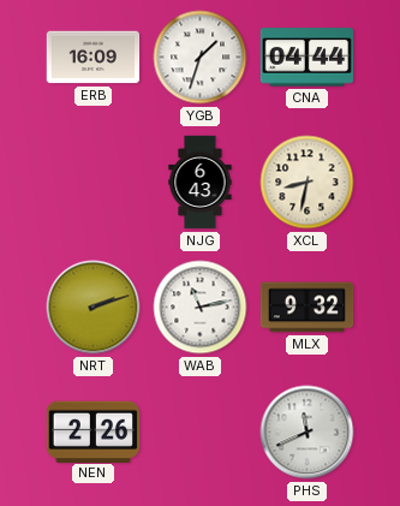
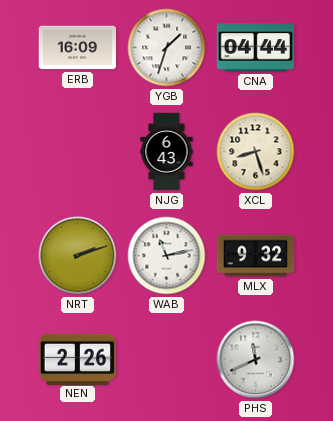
XCL: 8:32 -> 8:27
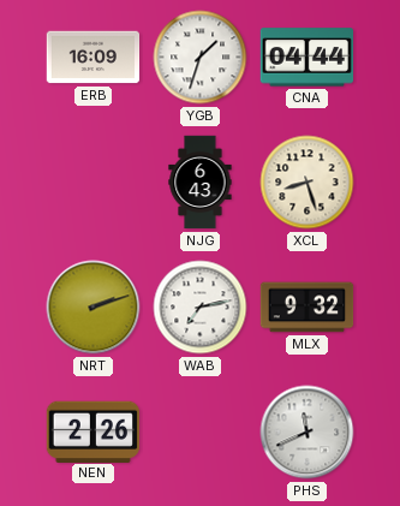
WAB: 11:13 -> 7:13
